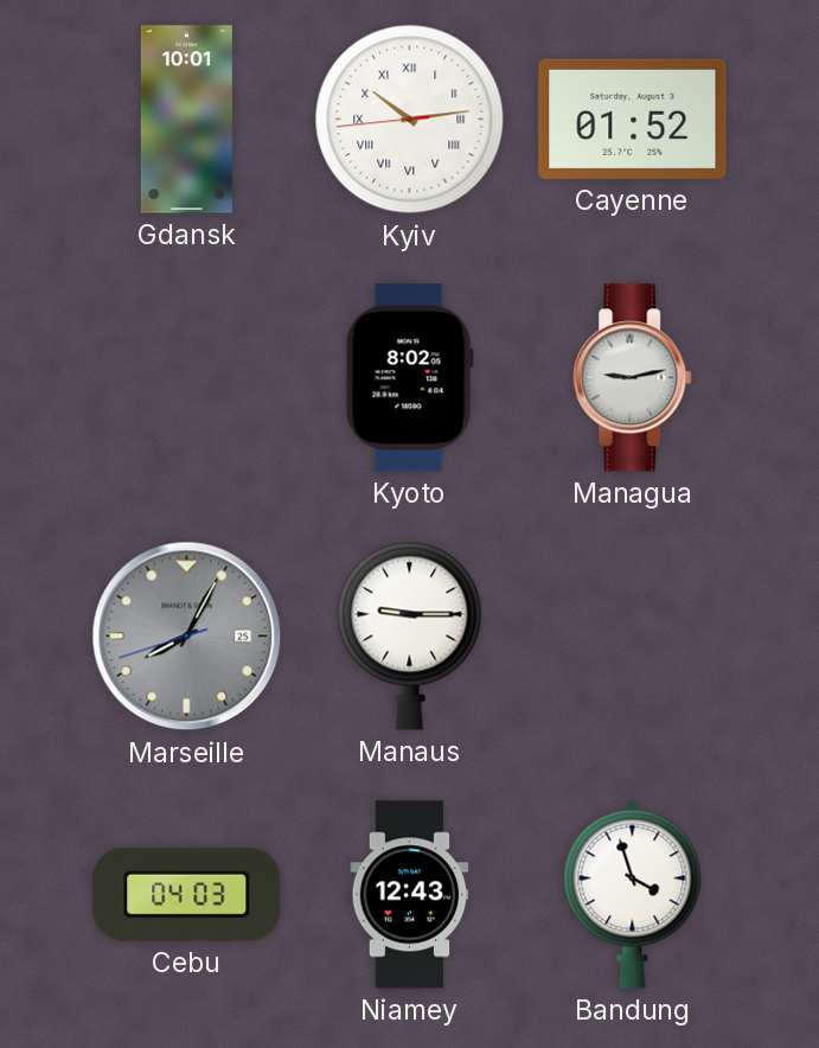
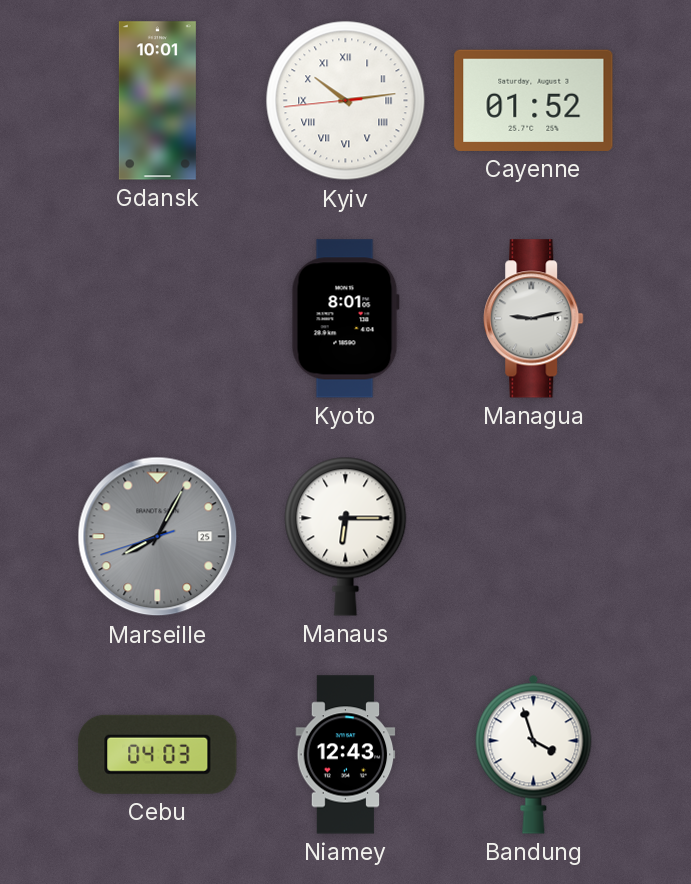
Kyoto: 8:02 -> 8:01
Manaus: 9:15 -> 6:15
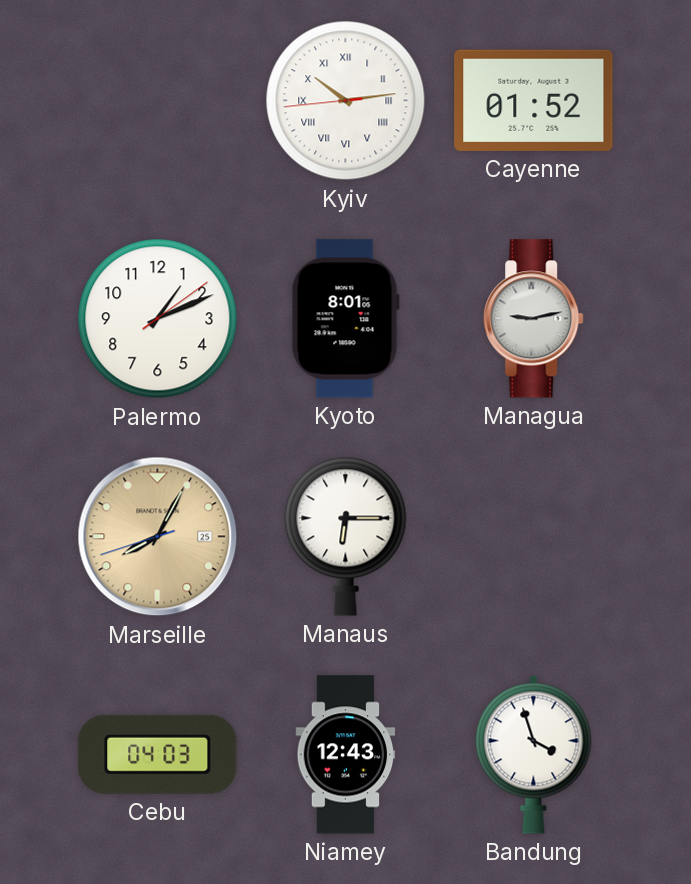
Gdansk: 10:01 -> none
Palermo: none -> 1:11
Marseille dial: grey -> champagne
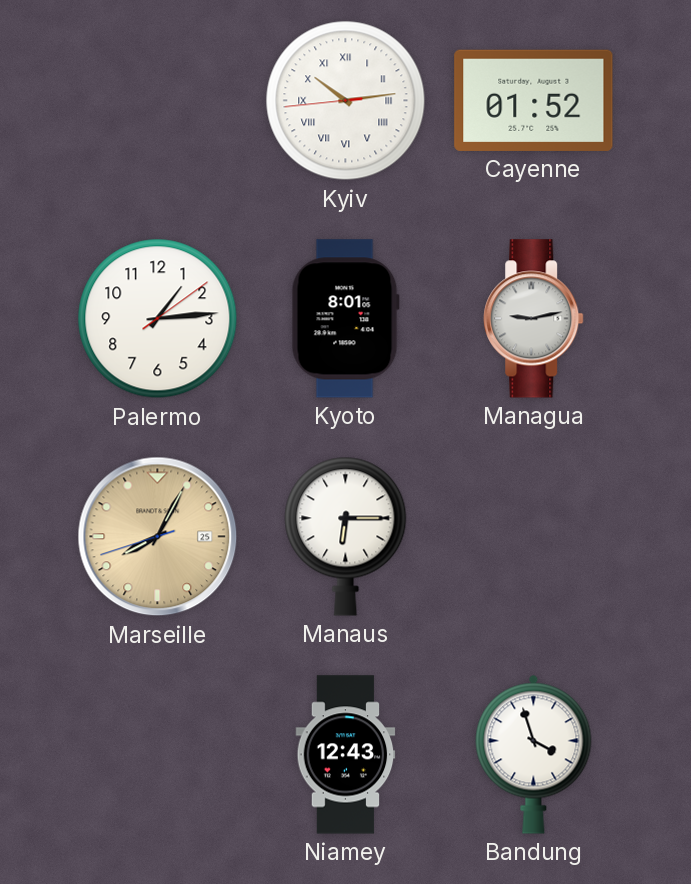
Palermo: 1:11 -> 1:14
Cebu: 04:03 -> none
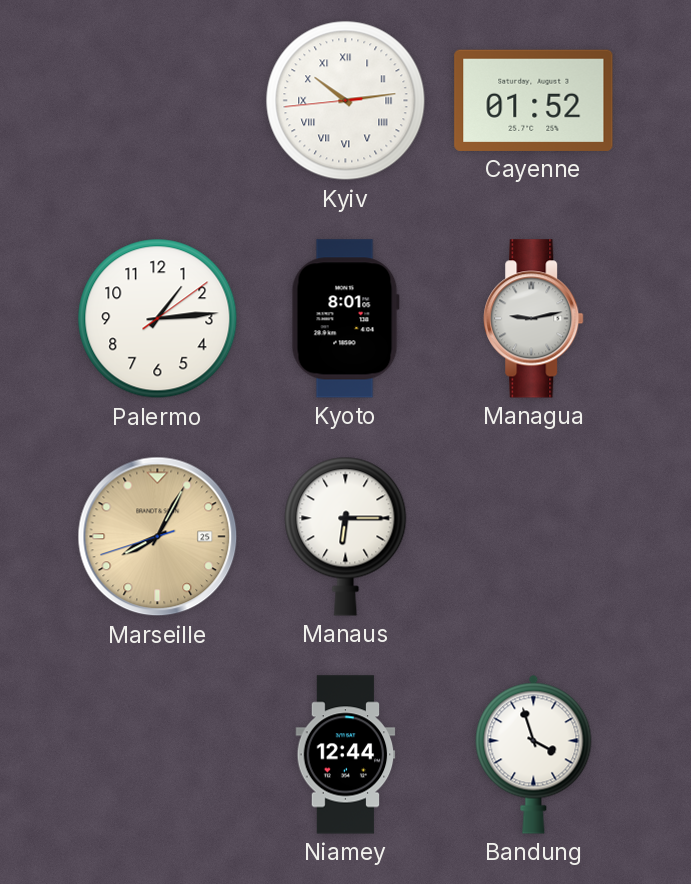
Niamey: 12:43 -> 12:44
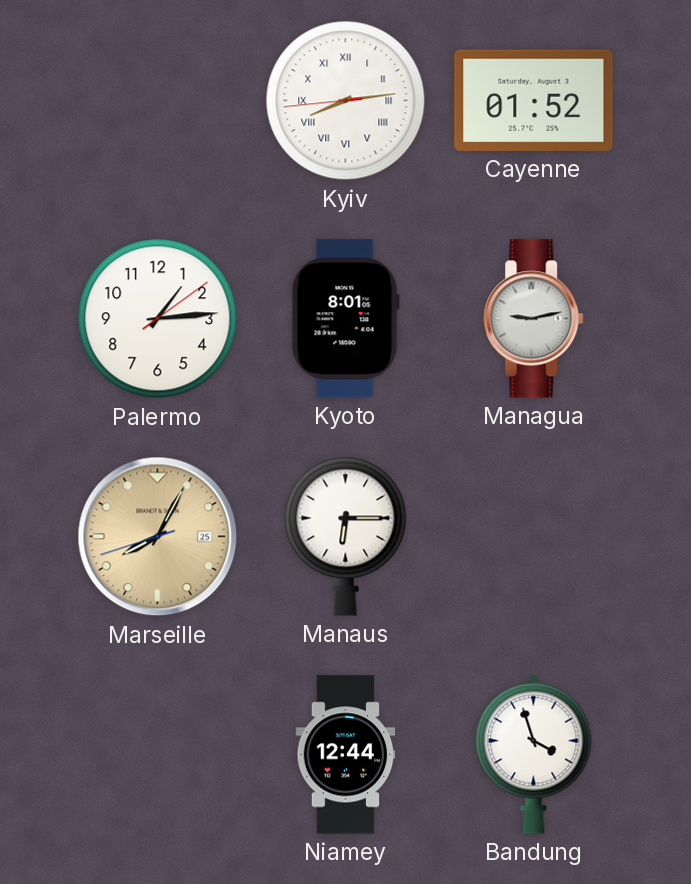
Kyiv: 10:13 -> 8:13
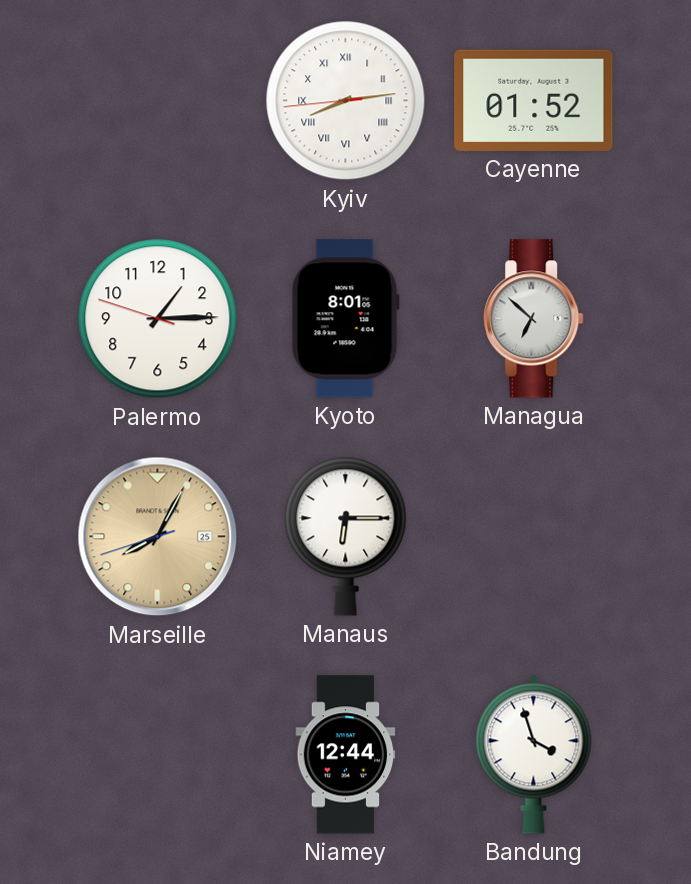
Palermo: 1:14:09 -> 1:14:48
Managua: 9:13 -> 6:52
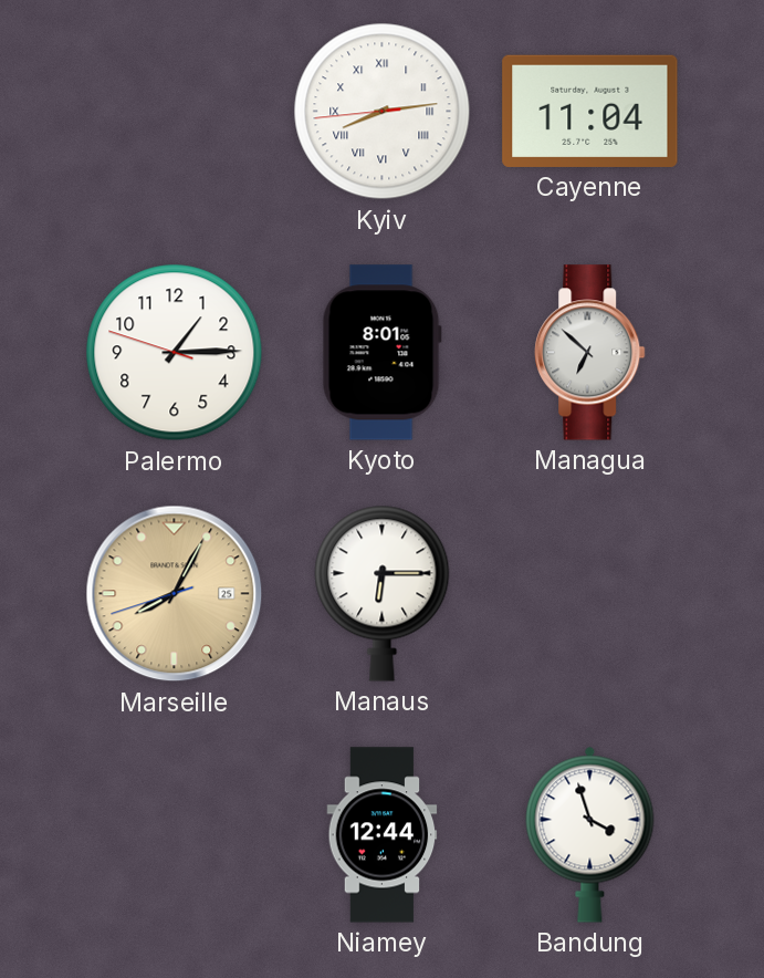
Cayenne: 01:52 -> 11:04
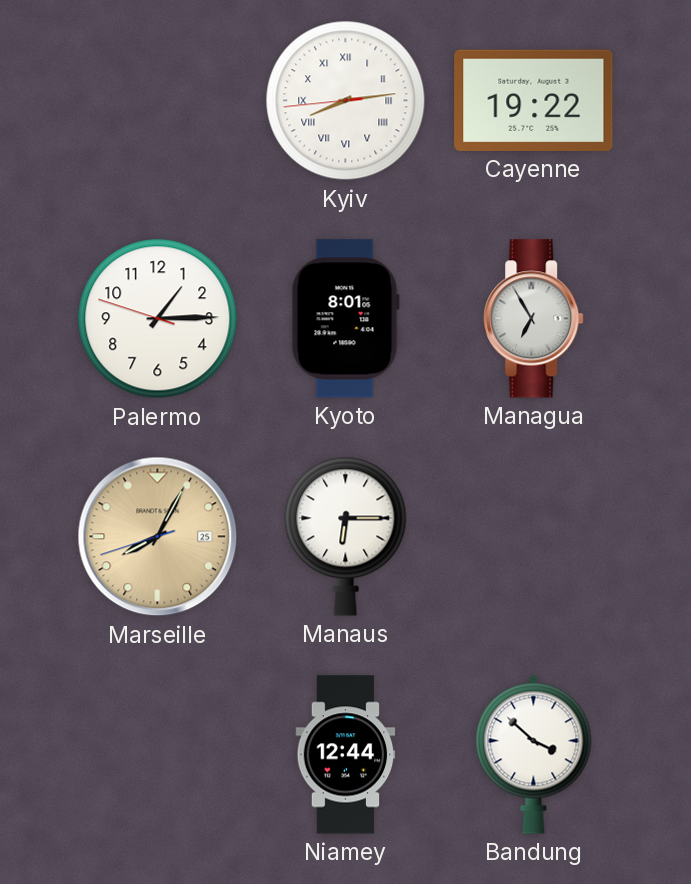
Cayenne: 11:04 -> 19:22
Managua: 6:52 -> 6:55
Bandung: 3:57 -> 3:52
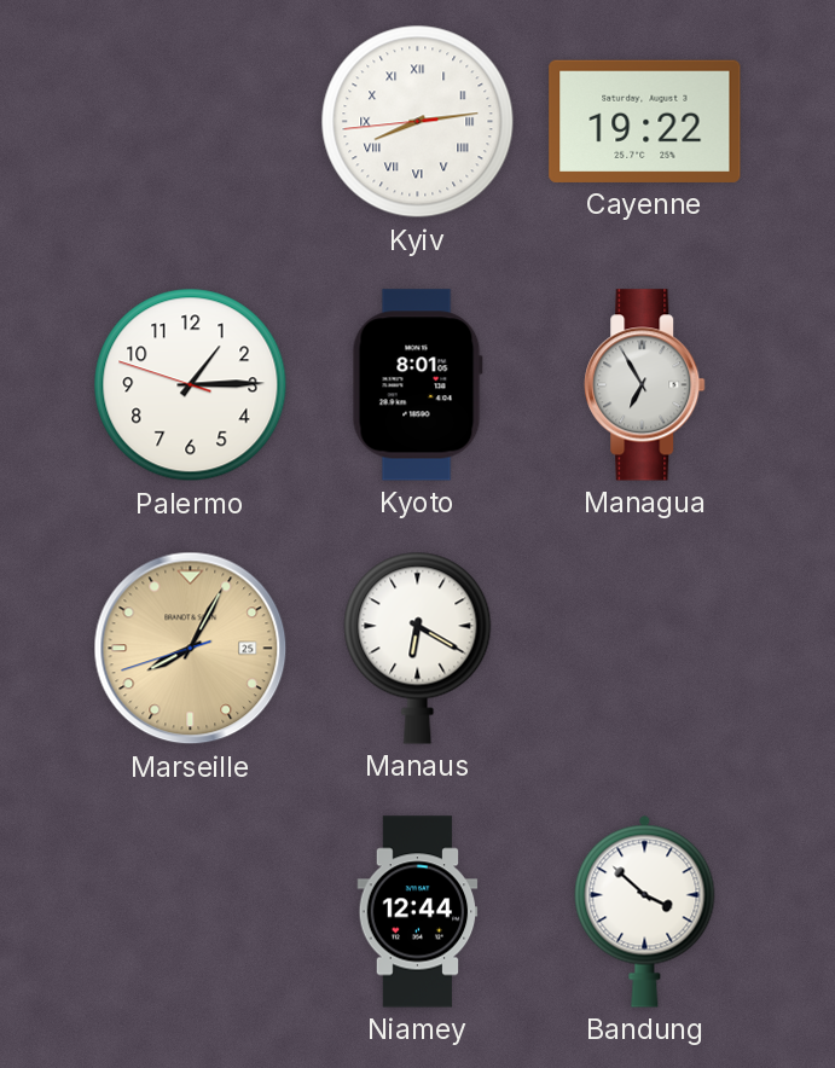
Manaus: 6:15 -> 6:20
